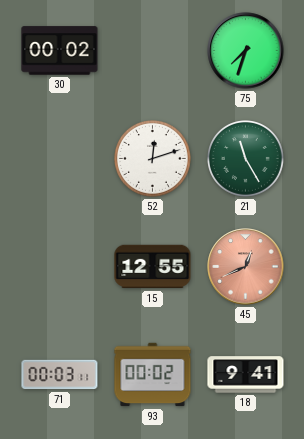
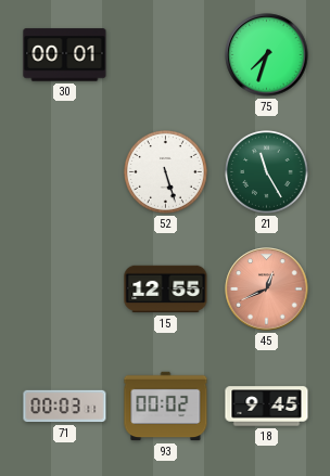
30: 00:02 -> 00:01
52: 12:12 -> 5:27
18: 9:41 -> 9:45
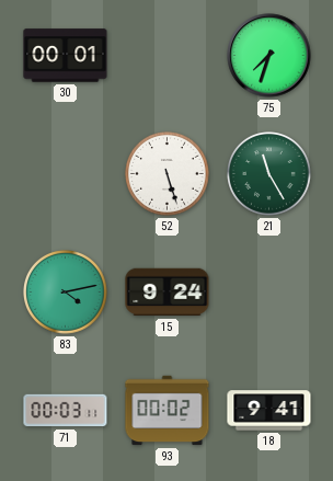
83: none -> 4:13
15: 12:55 -> 9:24
45: 12:41 -> none
18: 9:45 -> 9:41
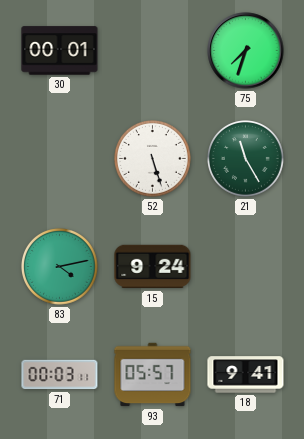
93: 00:02 -> 05:57
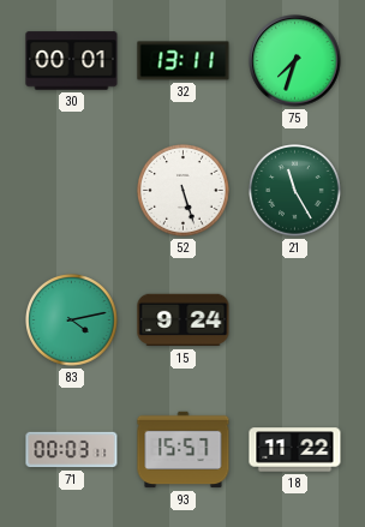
32: none -> 13:11
93: 05:57 -> 15:57
18: 9:41 -> 11:22
